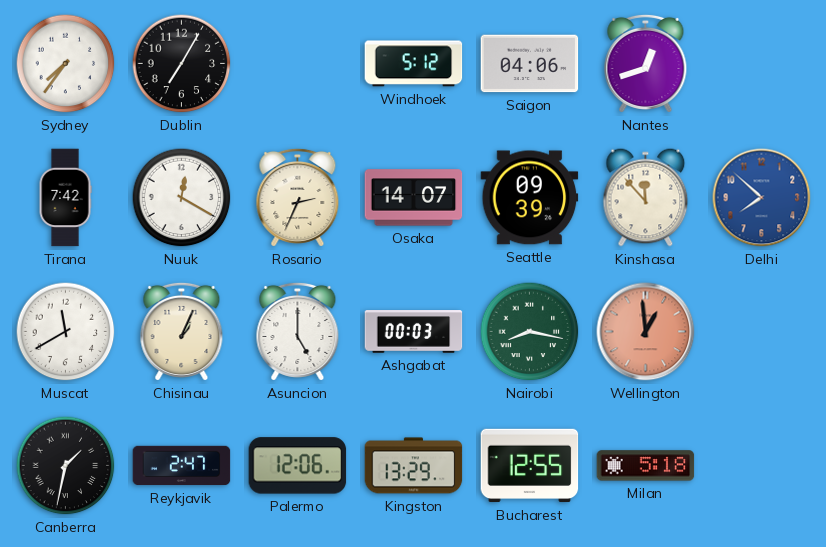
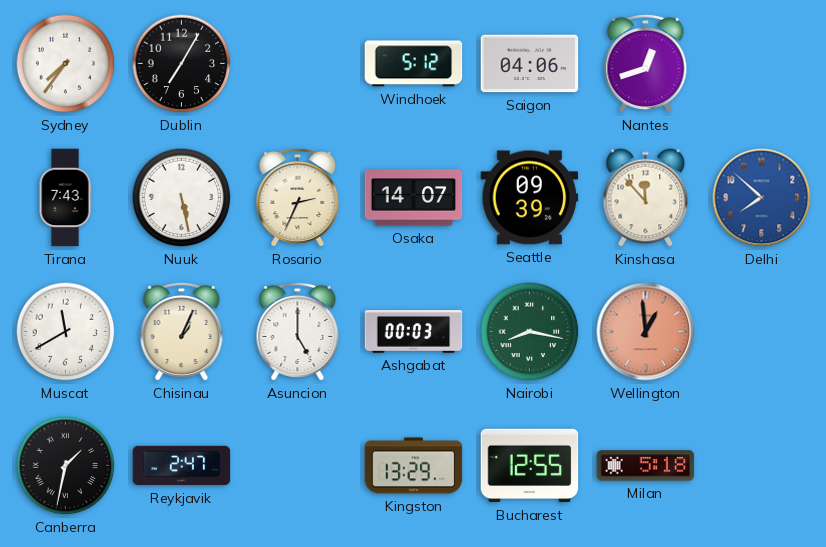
Tirana: 7:42 -> 7:43
Nuuk: 12:20 -> 5:28
Palermo: 12:06 -> none
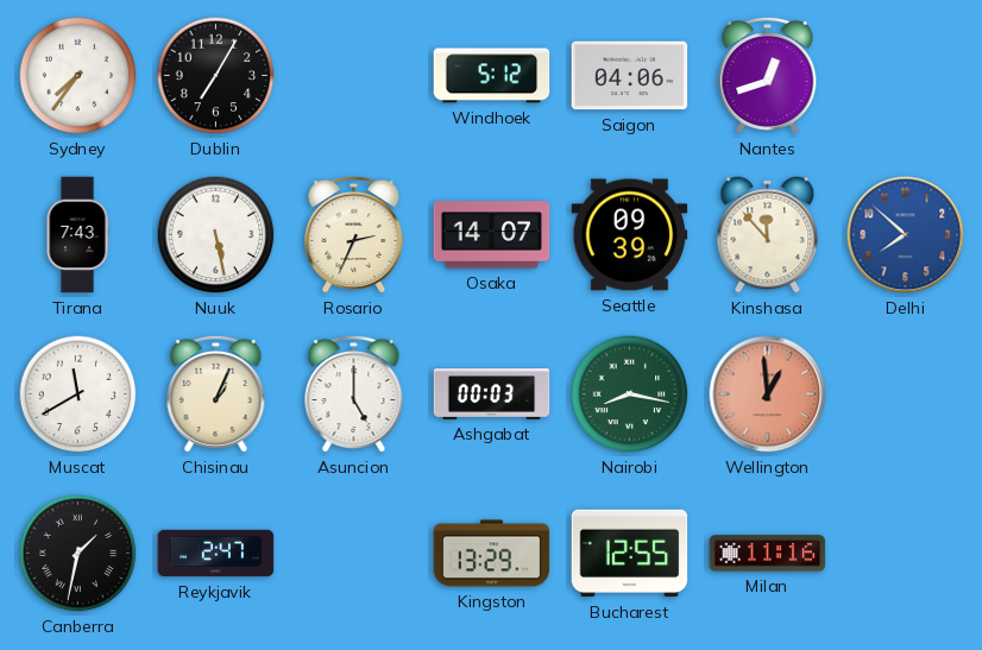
Milan: 5:18 -> 11:16
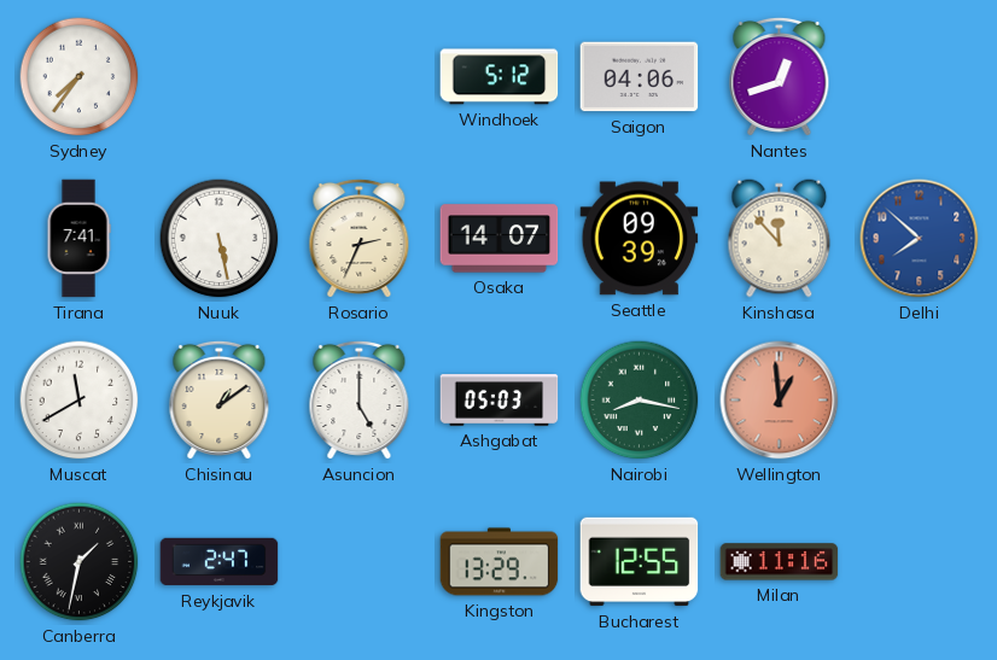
Dublin: 7:05 -> none
Tirana: 7:43 -> 7:41
Chisinau: 1:04 -> 1:09
Ashgabat: 00:03 -> 05:03
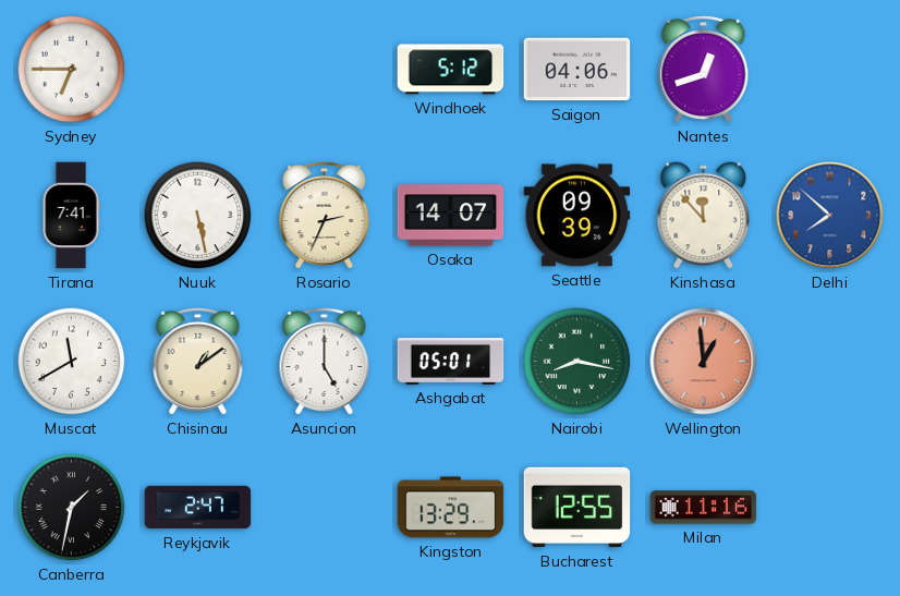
Sydney: 7:36 -> 6:45
Ashgabat: 05:03 -> 05:01
